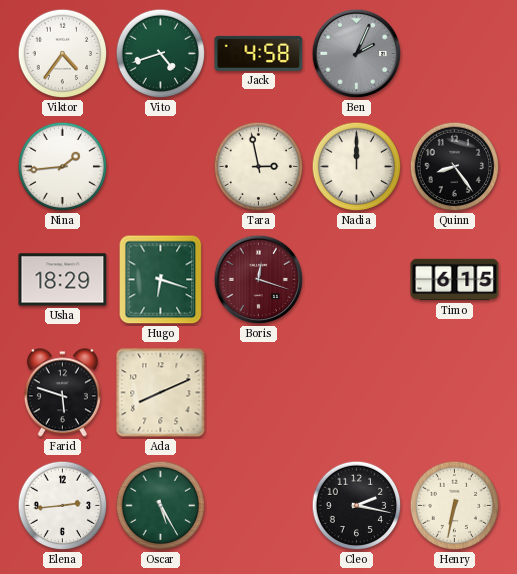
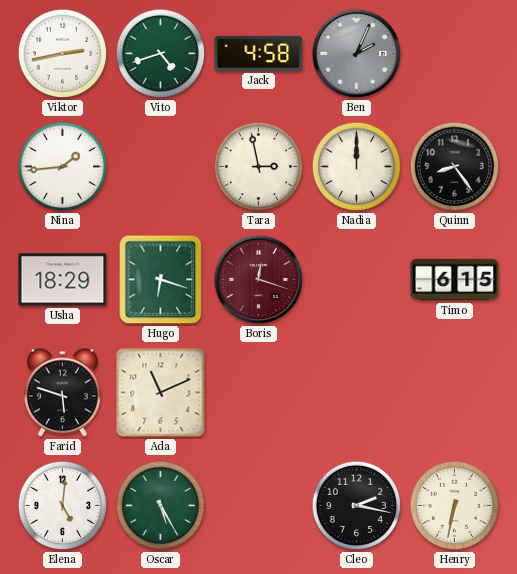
Viktor: 4:36 -> 2:43
Ada: 8:11 -> 11:11
Elena: 2:44 -> 5:01
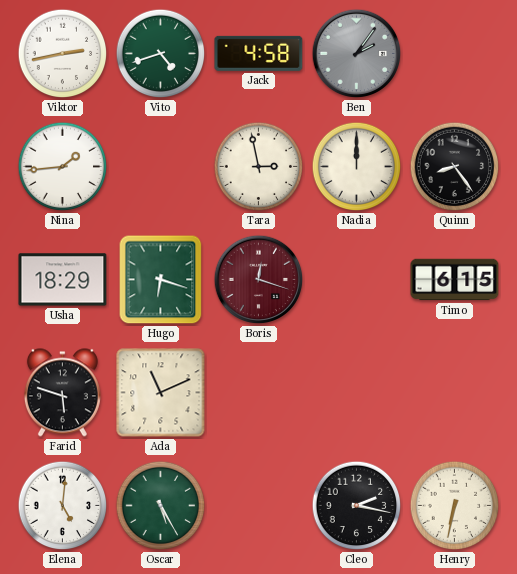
Ben: 2:04 -> 2:06
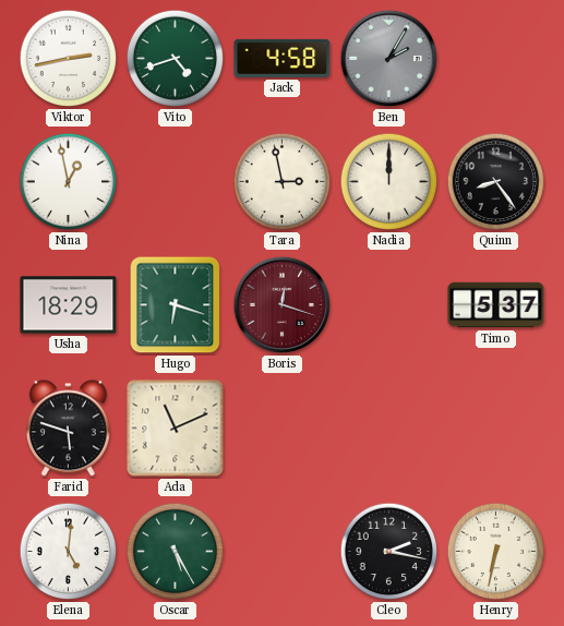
Ben: 2:06 -> 2:05
Nina: 1:44 -> 12:58
Timo: 6:15 -> 5:37
